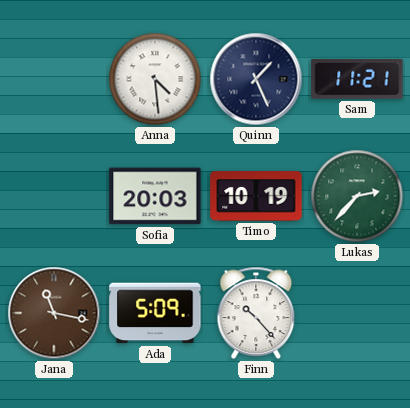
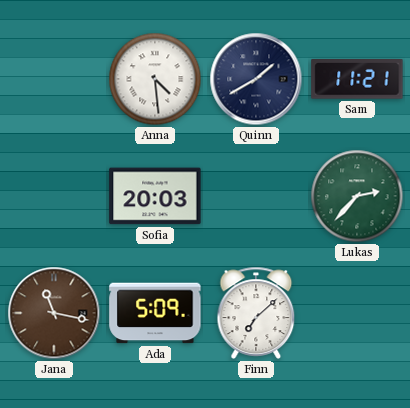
Quinn: 1:26 -> 1:40
Timo: 10:19 -> none
Finn: 10:23 -> 7:08
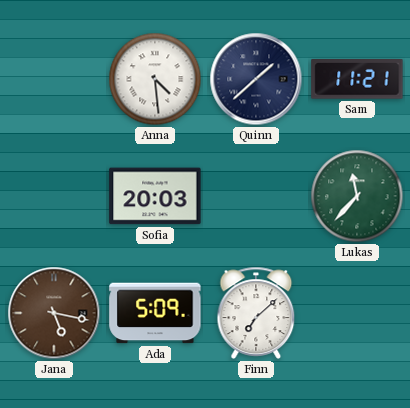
Quinn: 1:40 -> 1:38
Lukas: 2:37 -> 11:37
Jana: 11:17 -> 5:17
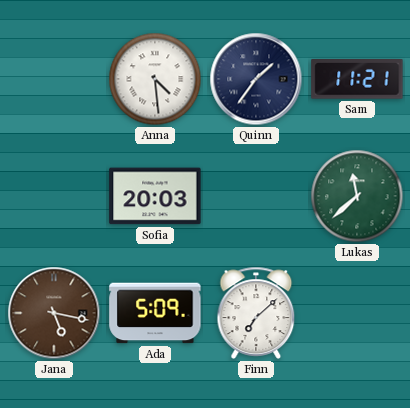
Quinn: 1:38 -> 1:36
Lukas: 11:37 -> 11:38
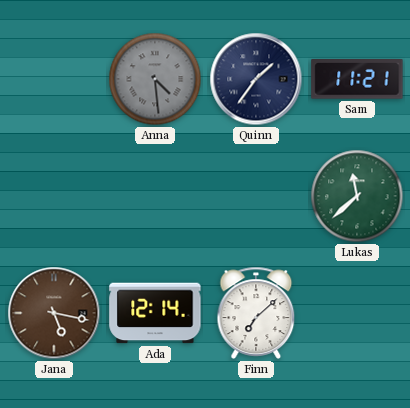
Anna dial: white -> grey
Sofia: 20:03 -> none
Ada: 5:09 -> 12:14
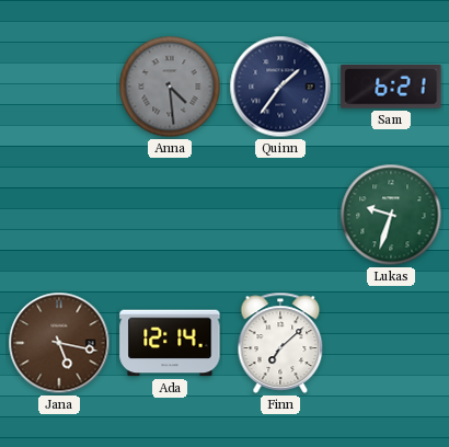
Sam: 11:21 -> 6:21
Lukas: 11:38 -> 9:33
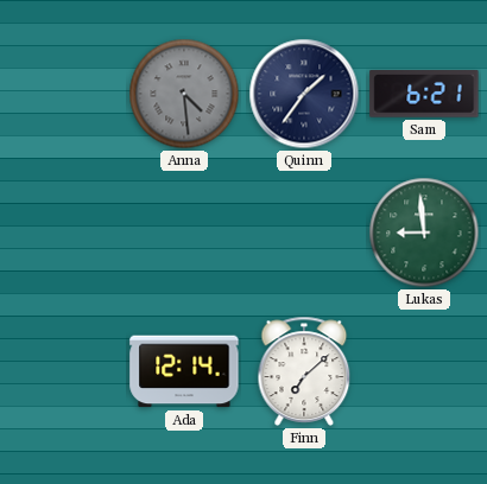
Lukas: 9:33 -> 8:59
Jana: 5:17 -> none
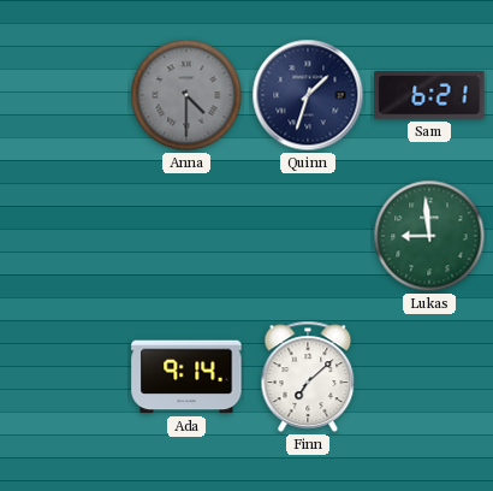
Anna: 4:29 -> 4:30
Quinn: 1:36 -> 1:33
Ada: 12:14 -> 9:14
